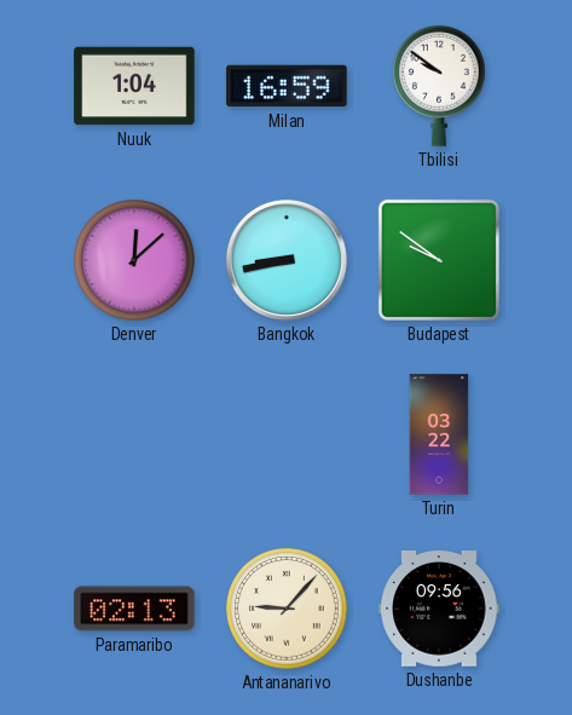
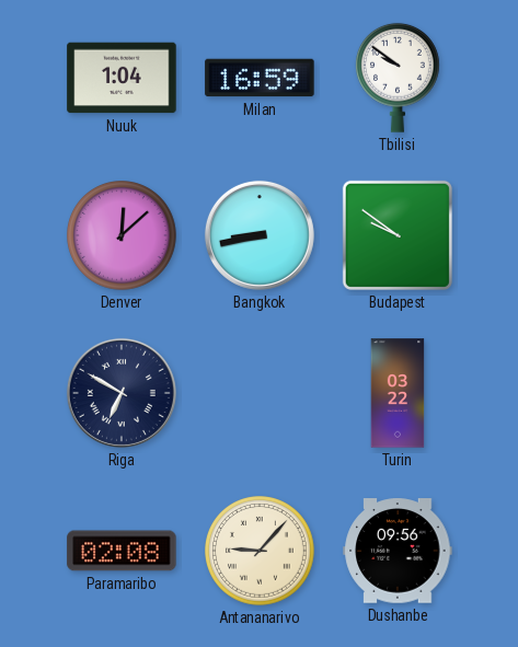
Riga: none -> 6:50
Paramaribo: 02:13 -> 02:08
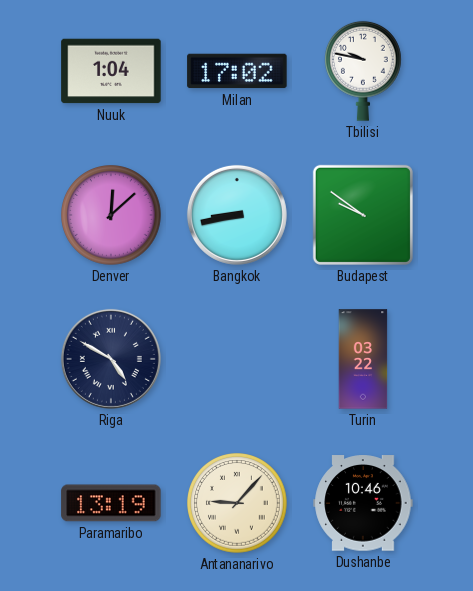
Milan: 16:59 -> 17:02
Tbilisi: 9:51 -> 9:47
Riga: 6:50 -> 4:50
Paramaribo: 02:08 -> 13:19
Dushanbe: 09:56 -> 10:46
